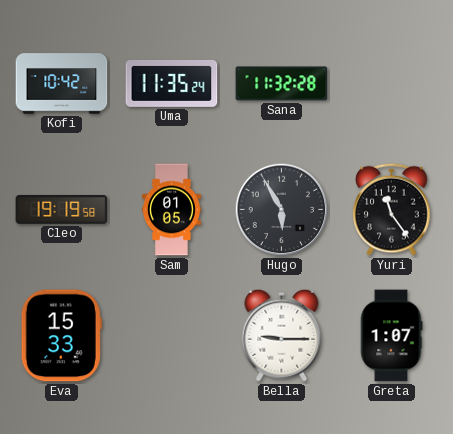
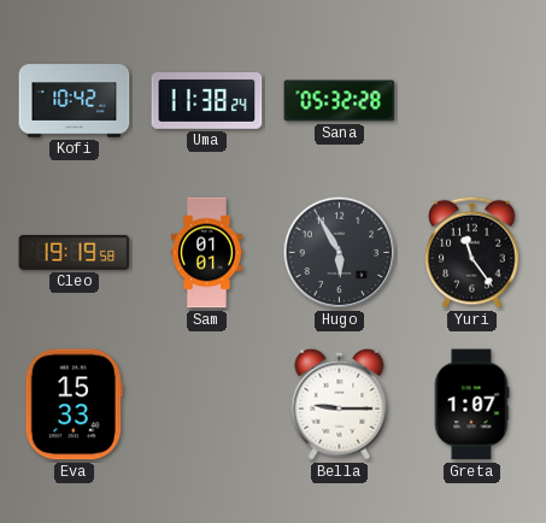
Uma: 11:35 -> 11:38
Sana: 11:32 -> 05:32
Sam: 01:05 -> 01:01
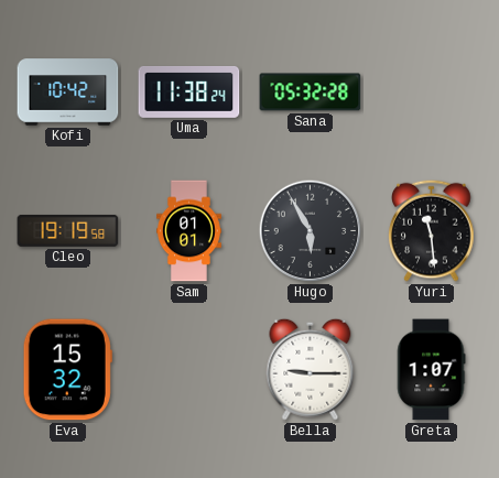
Yuri: 11:24 -> 11:29
Eva: 15:33 -> 15:32
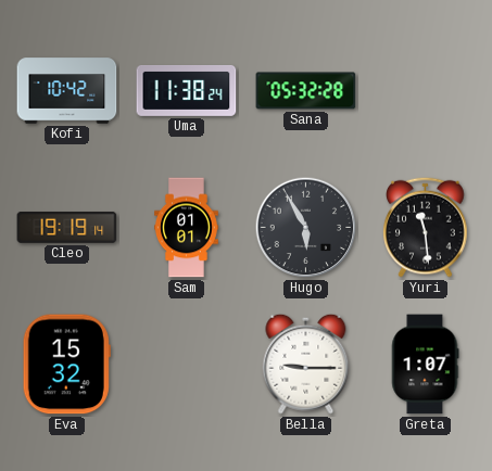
Cleo: 19:19:58 -> 19:19:14
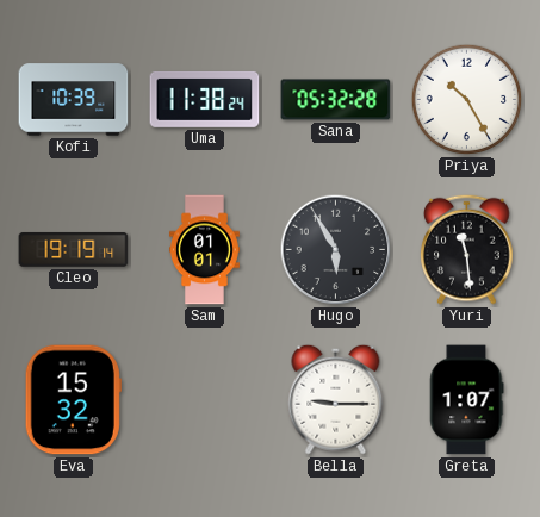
Kofi: 10:42 -> 10:39
Priya: none -> 10:25
